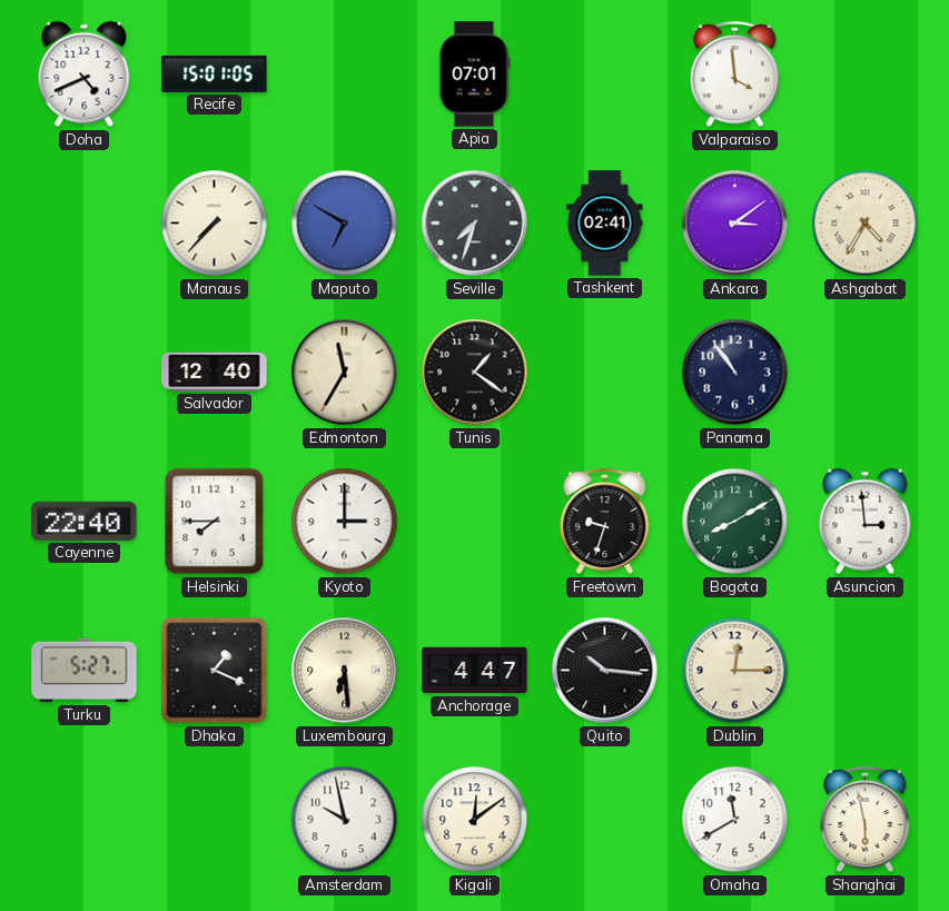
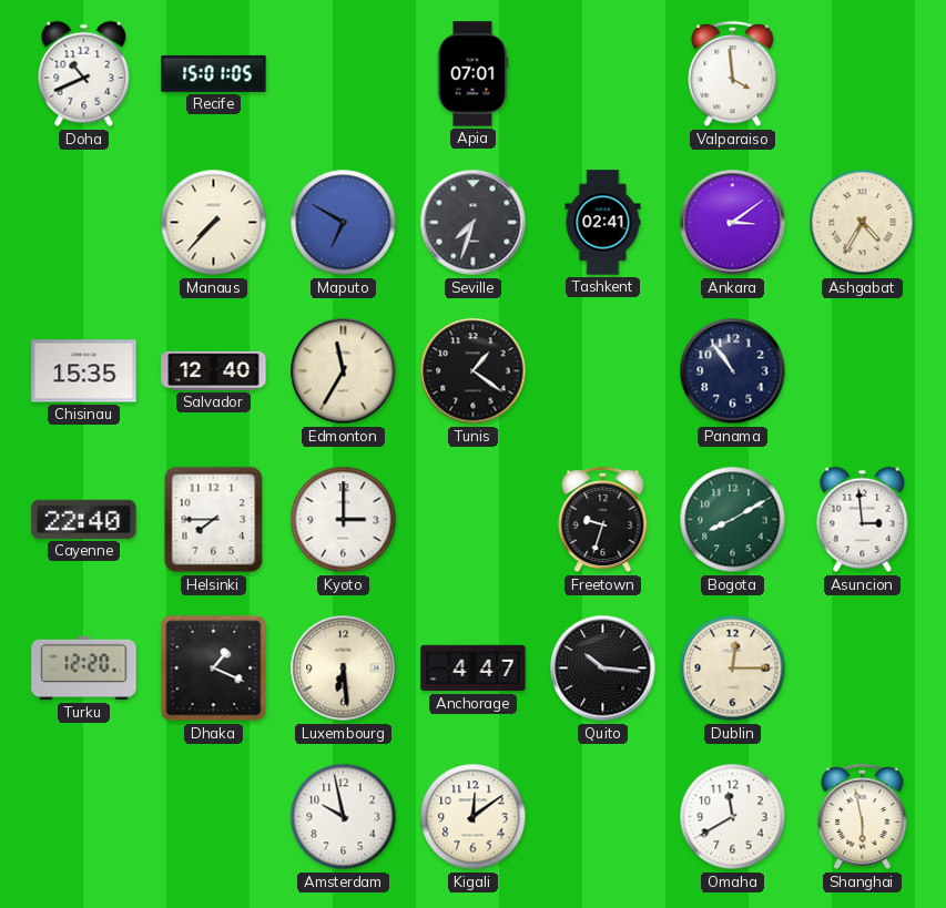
Doha: 4:41 -> 10:41
Chisinau: none -> 15:35
Turku: 5:27 -> 12:20
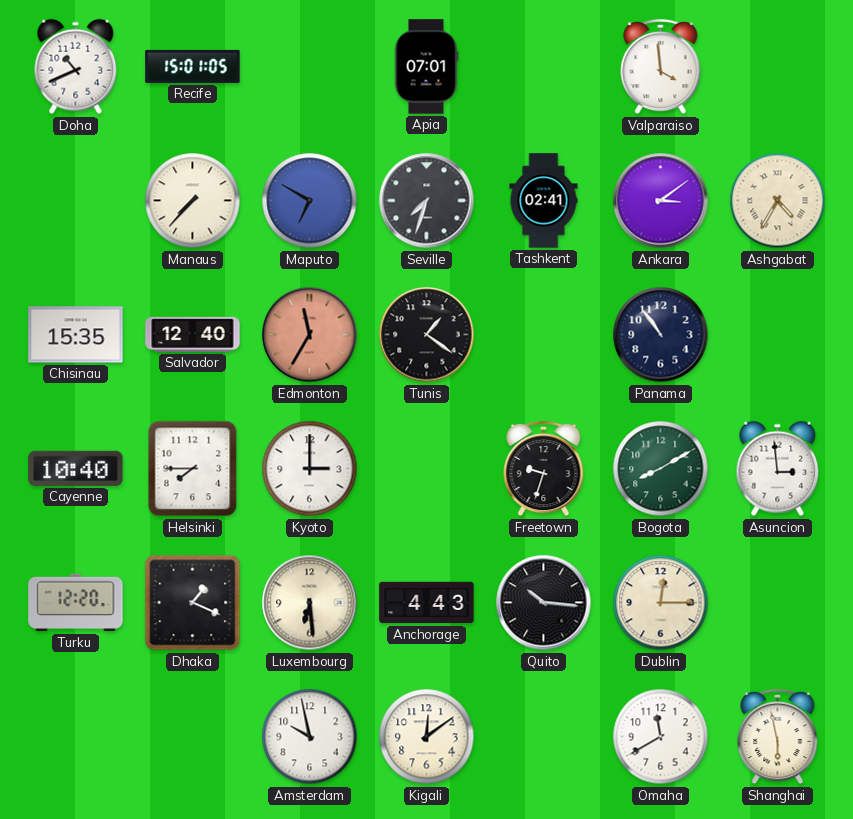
Edmonton dial: cream -> salmon
Cayenne: 22:40 -> 10:40
Anchorage: 4:47 -> 4:43
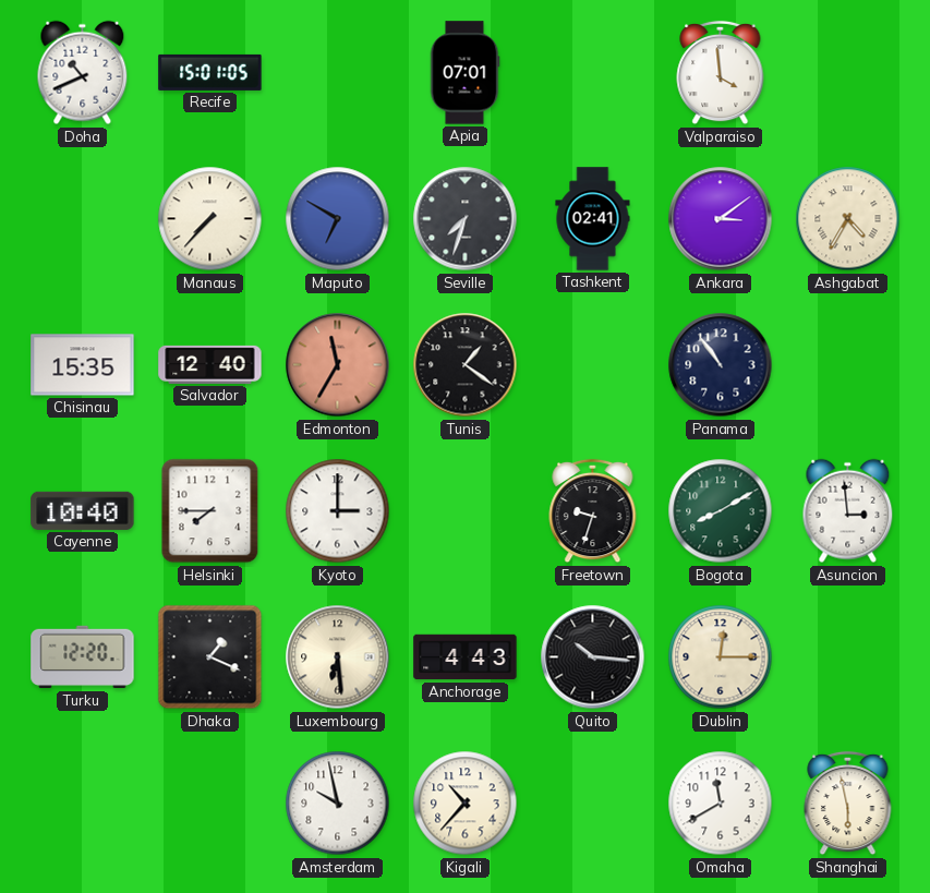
Kigali: 12:09 -> 10:37
